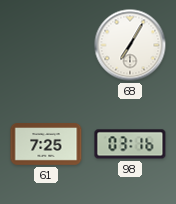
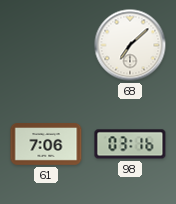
68: 7:05 -> 7:08
61: 7:25 -> 7:06
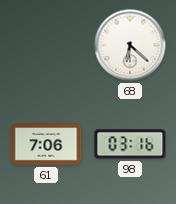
68: 7:08 -> 6:22
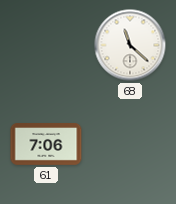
68: 6:22 -> 11:22
98: 03:16 -> none
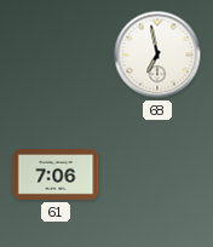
68: 11:22 -> 6:58
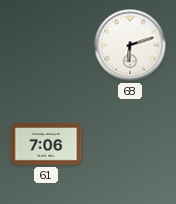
68: 6:58 -> 6:12
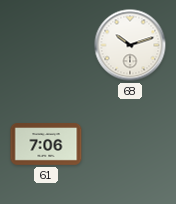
68: 6:12 -> 10:12
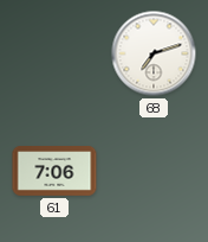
68: 10:12 -> 7:12
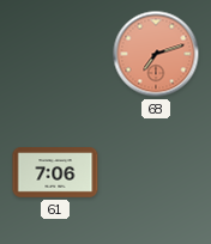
68 dial: white -> salmon
